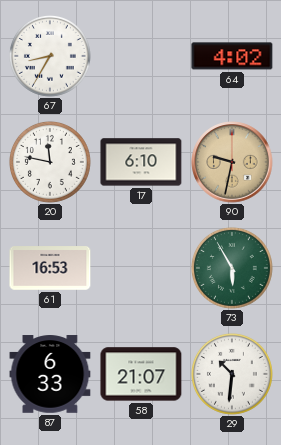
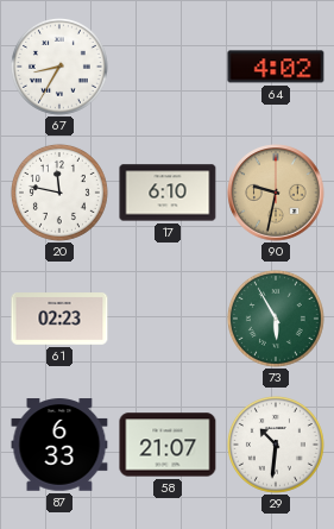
61: 16:53 -> 02:23
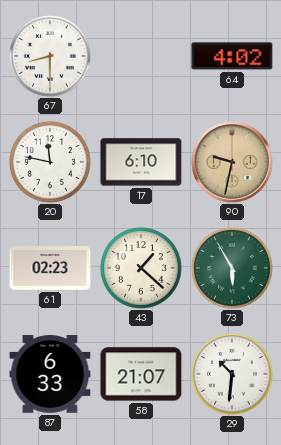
67: 8:35 -> 8:30
43: none -> 1:22
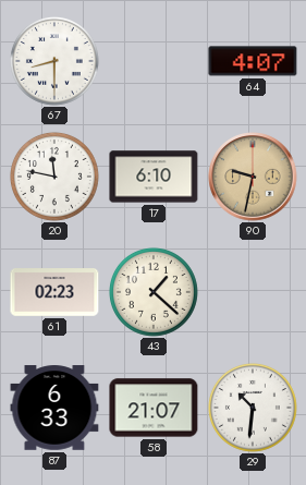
64: 4:02 -> 4:07
73: 5:55 -> none
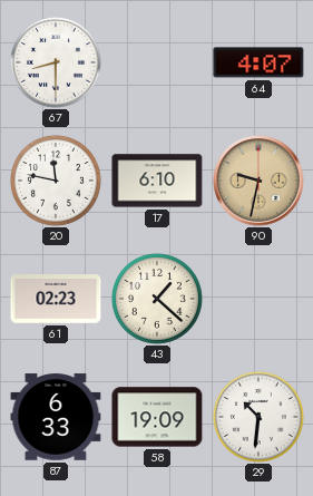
58: 21:07 -> 19:09
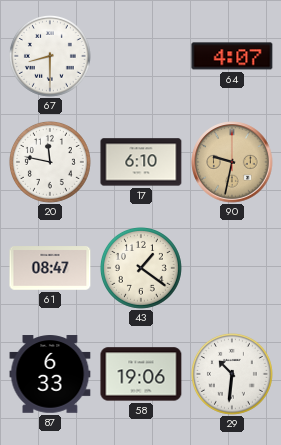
61: 02:23 -> 08:47
43: 1:22 -> 1:21
58: 19:09 -> 19:06
